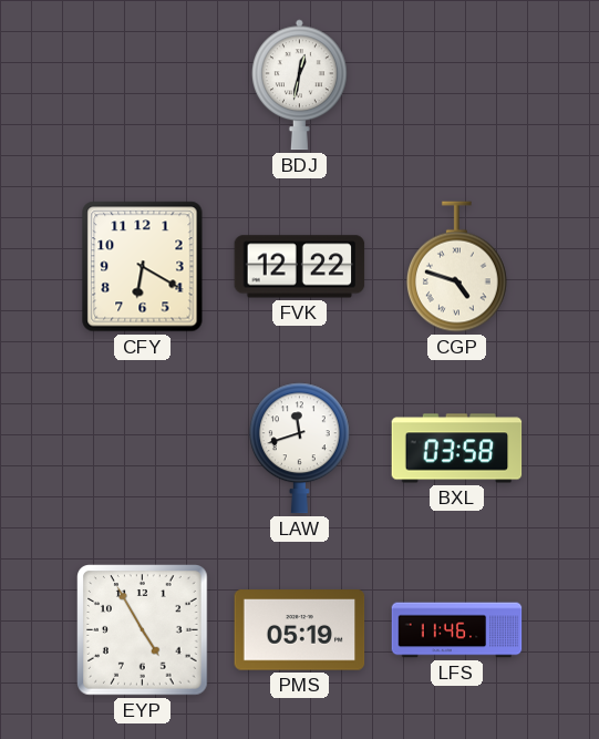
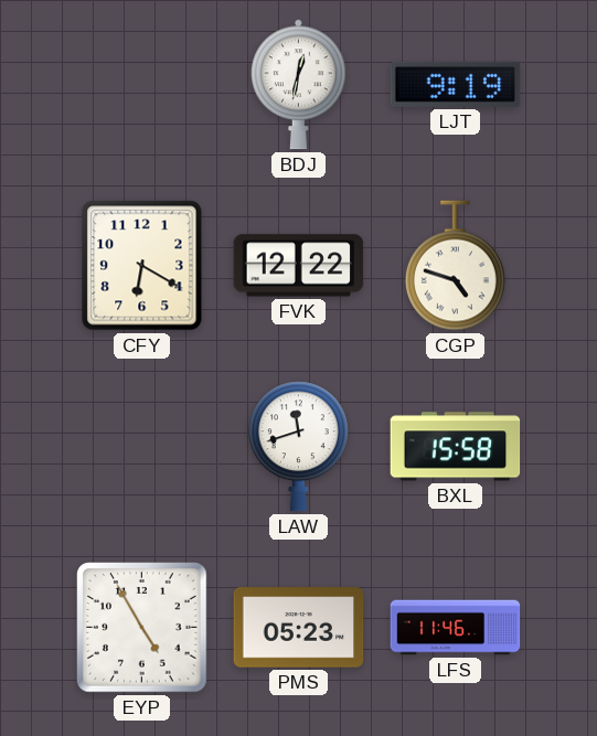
LJT: none -> 9:19
BXL: 03:58 -> 15:58
PMS: 05:19 -> 05:23
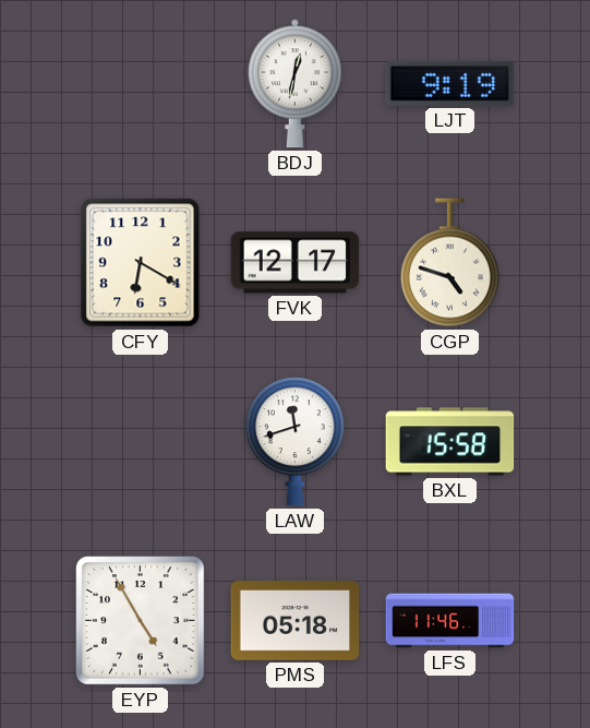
FVK: 12:22 -> 12:17
PMS: 05:23 -> 05:18
